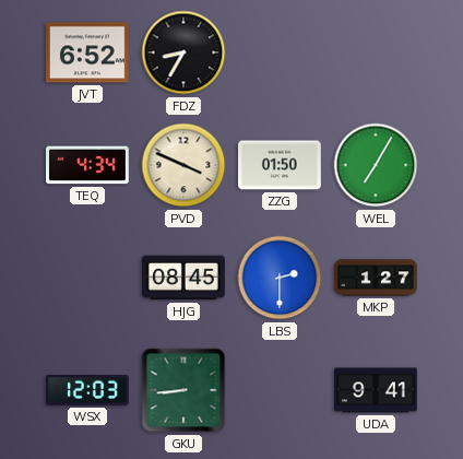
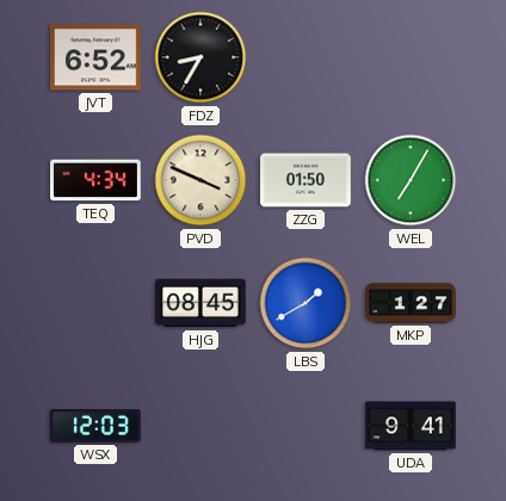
LBS: 2:30 -> 1:40
GKU: 8:44 -> none
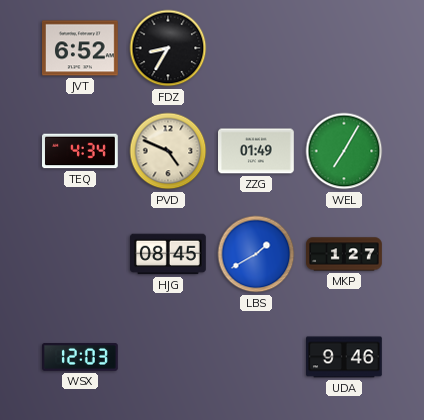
PVD: 3:49 -> 4:49
ZZG: 01:50 -> 01:49
UDA: 9:41 -> 9:46
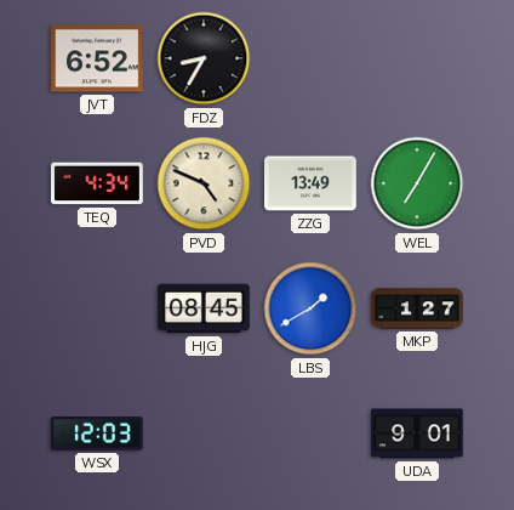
ZZG: 01:49 -> 13:49
UDA: 9:46 -> 9:01
